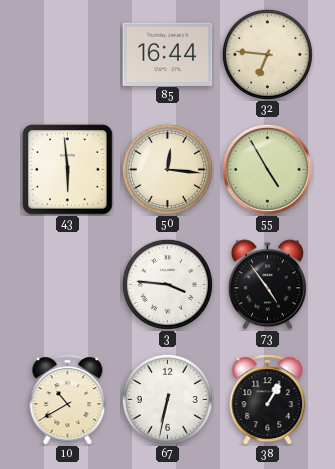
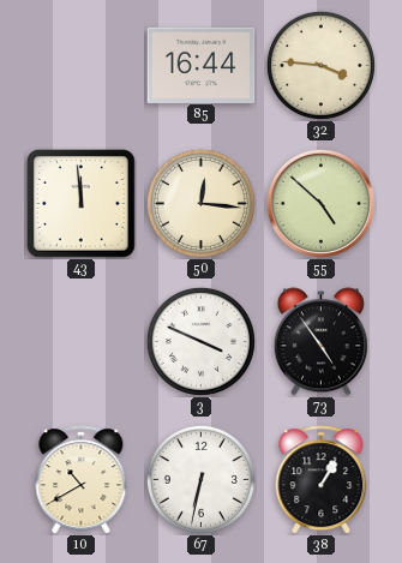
32: 6:46 -> 3:46
43: 5:59 -> 11:59
55: 4:55 -> 4:52
3: 3:46 -> 3:49
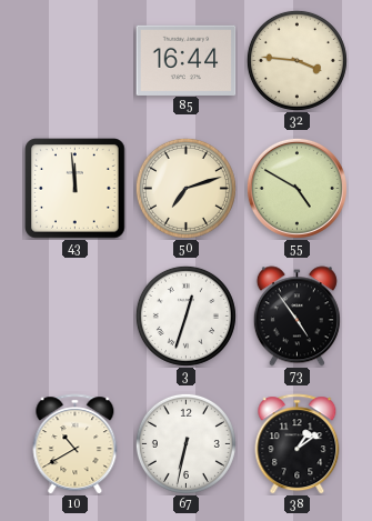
50: 12:16 -> 7:12
55: 4:52 -> 4:50
3: 3:49 -> 12:33
38: 1:05 -> 1:09
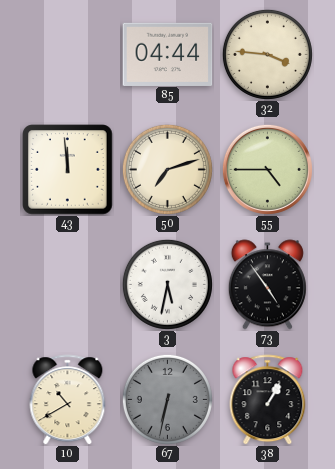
85: 16:44 -> 04:44
55: 4:50 -> 4:45
3: 12:33 -> 5:32
67 dial: white -> grey
38: 1:09 -> 1:05
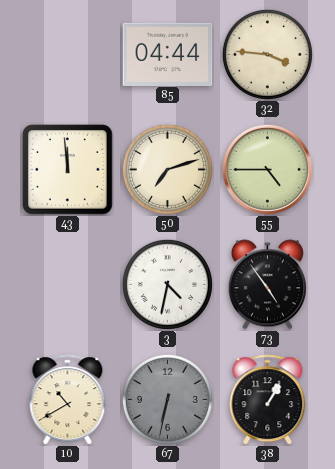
3: 5:32 -> 4:32
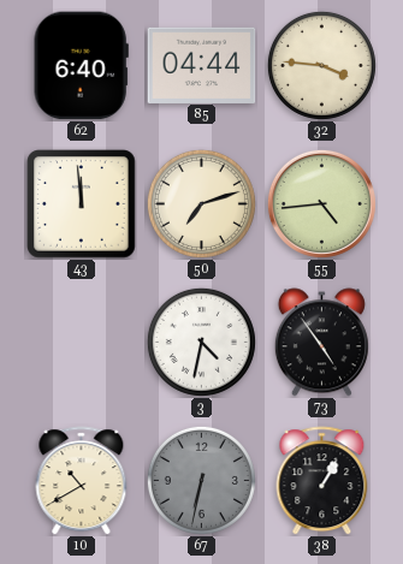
62: none -> 6:40
55: 4:45 -> 4:44
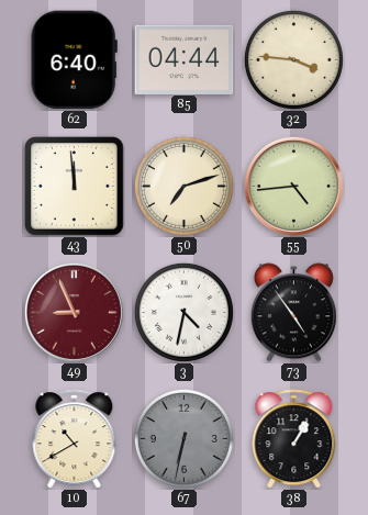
49: none -> 8:56
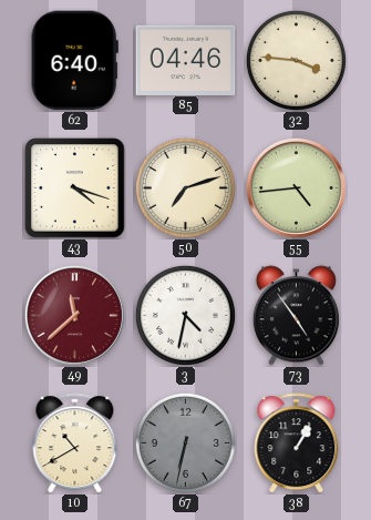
85: 04:44 -> 04:46
43: 11:59 -> 4:18
49: 8:56 -> 11:38
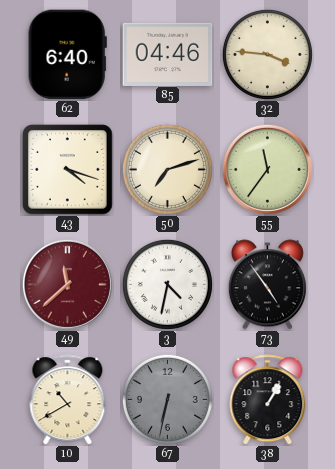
55: 4:44 -> 11:36
